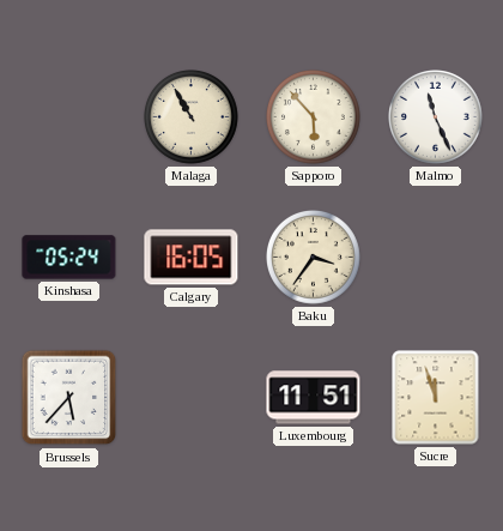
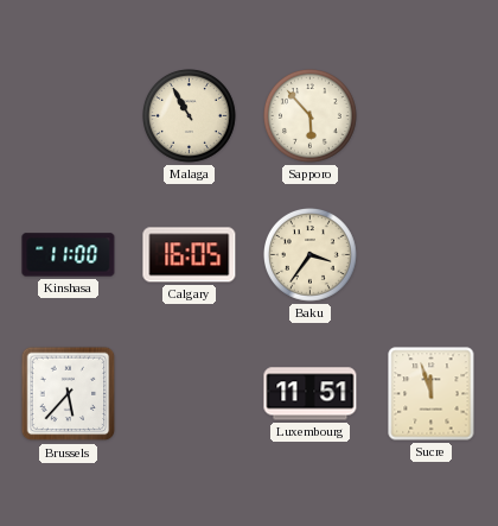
Malmo: 11:26 -> none
Kinshasa: 05:24 -> 11:00
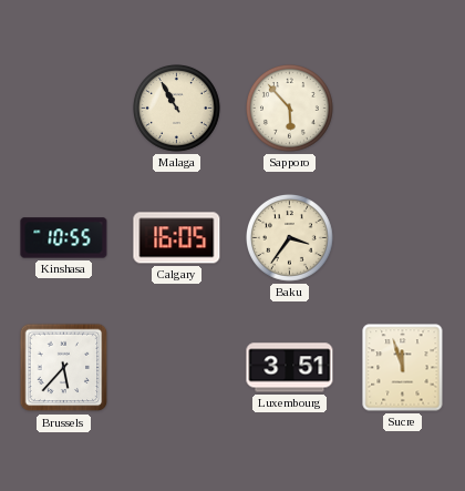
Kinshasa: 11:00 -> 10:55
Luxembourg: 11:51 -> 3:51
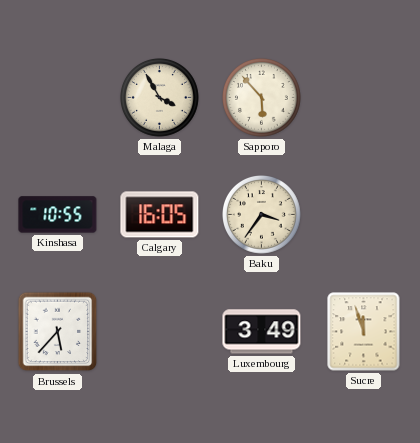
Malaga: 10:55 -> 3:55
Luxembourg: 3:51 -> 3:49
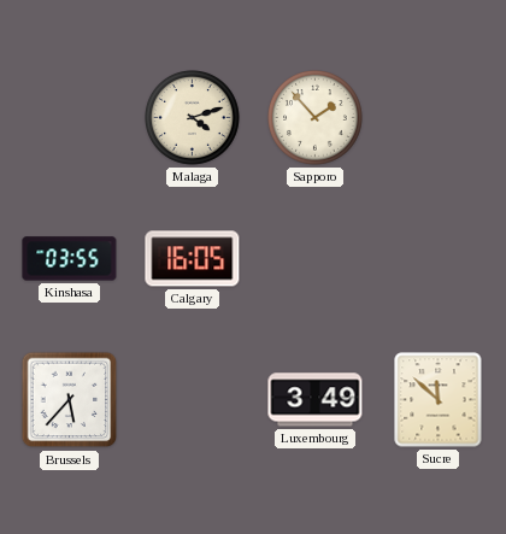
Malaga: 3:55 -> 4:12
Sapporo: 5:53 -> 1:53
Kinshasa: 10:55 -> 03:55
Baku: 3:36 -> none
Sucre: 11:57 -> 11:52
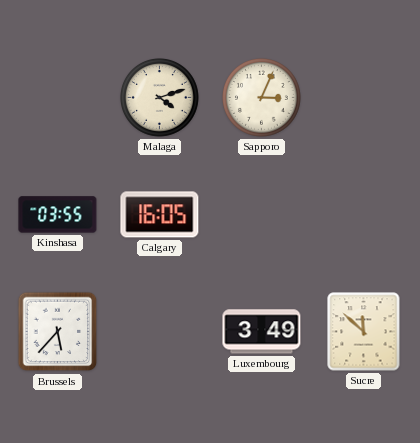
Sapporo: 1:53 -> 3:04
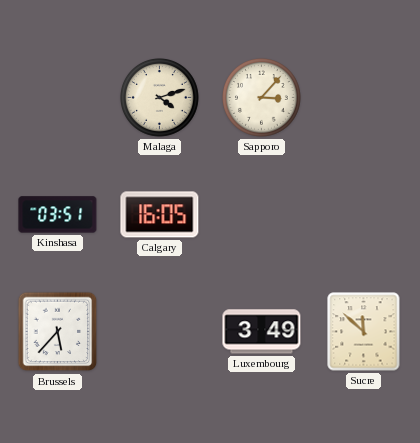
Sapporo: 3:04 -> 3:07
Kinshasa: 03:55 -> 03:51
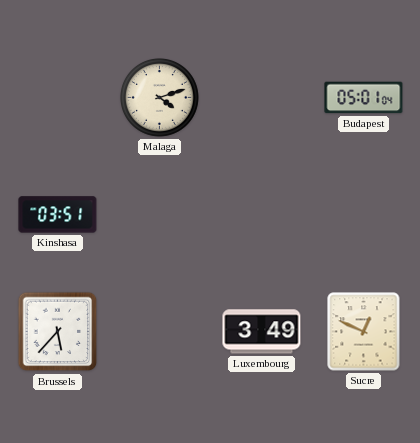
Sapporo: 3:07 -> none
Budapest: none -> 05:01
Calgary: 16:05 -> none
Sucre: 11:52 -> 12:49
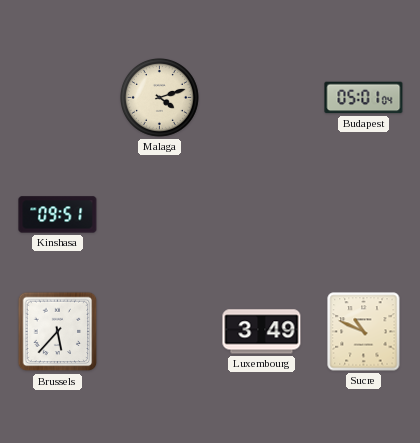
Kinshasa: 03:51 -> 09:51
Sucre: 12:49 -> 10:49
